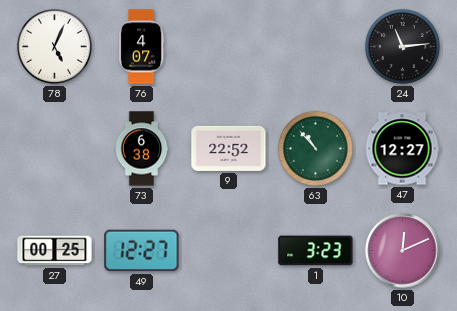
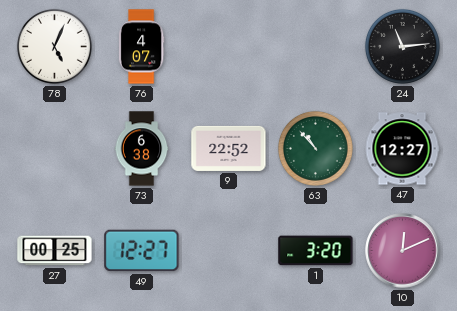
1: 3:23 -> 3:20
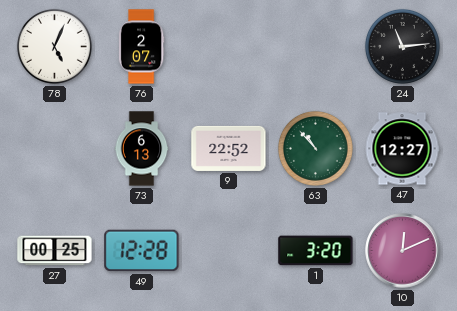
76: 4:07 -> 2:07
73: 6:38 -> 6:13
49: 12:27 -> 12:28
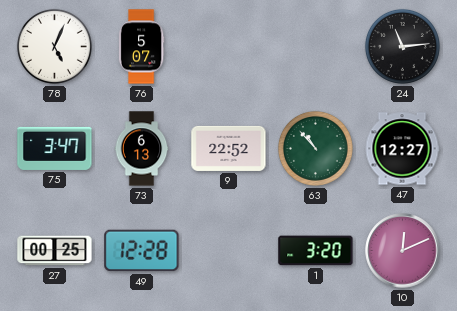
76: 2:07 -> 5:07
75: none -> 3:47
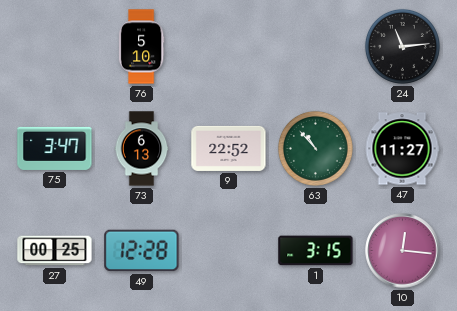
78: 5:04 -> none
76: 5:07 -> 5:10
47: 12:27 -> 11:27
1: 3:20 -> 3:15
10: 12:11 -> 12:16
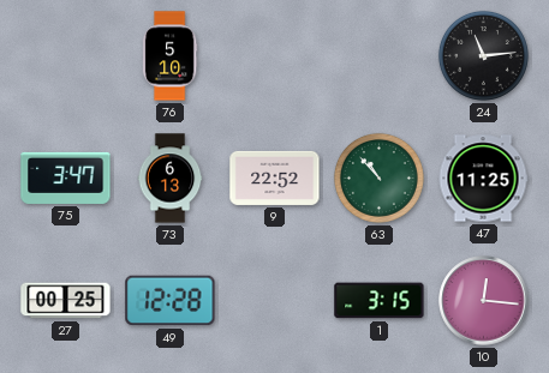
47: 11:27 -> 11:25
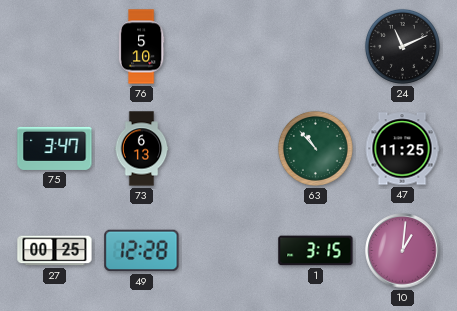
24: 11:14 -> 11:11
9: 22:52 -> none
10: 12:16 -> 1:01
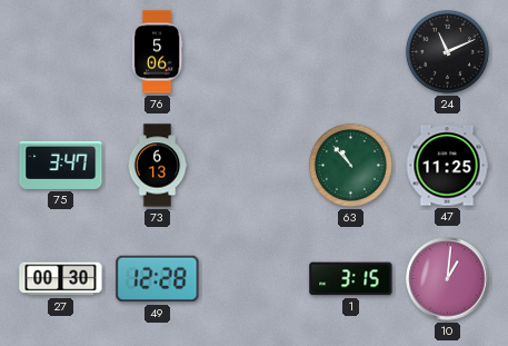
76: 5:10 -> 5:06
27: 00:25 -> 00:30
